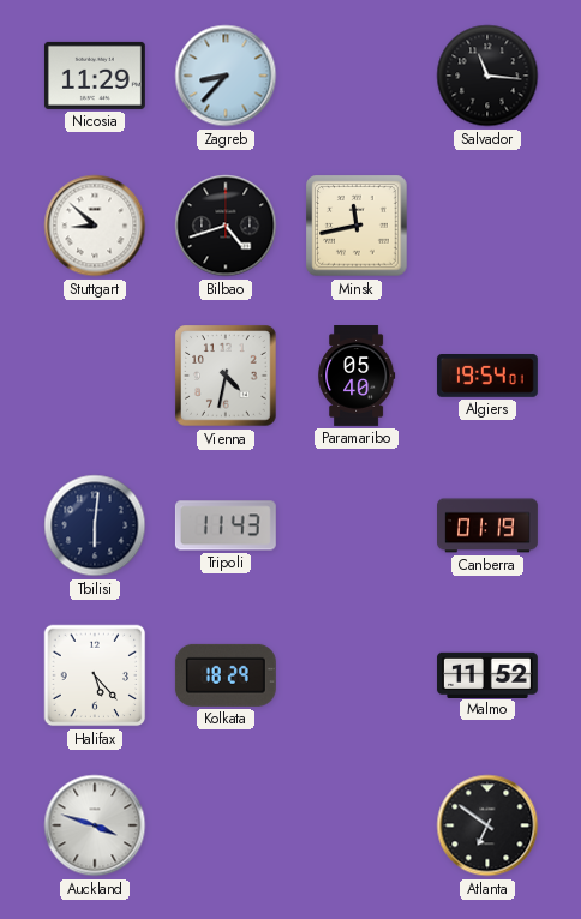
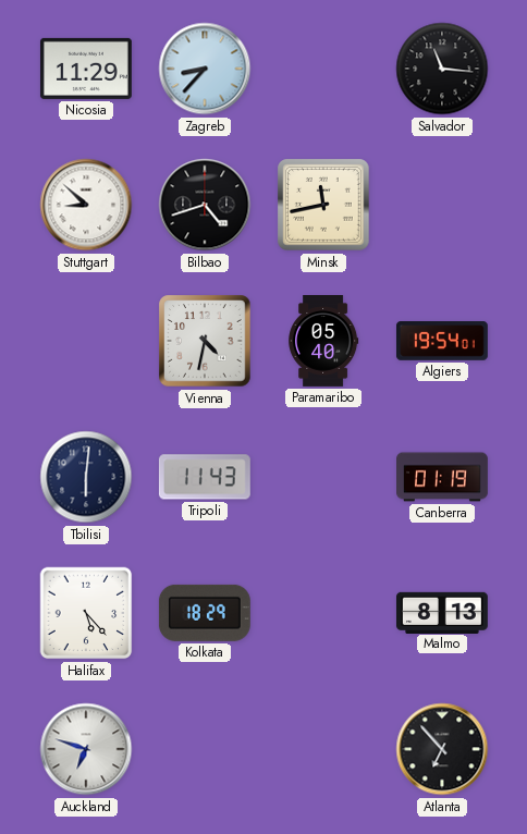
Malmo: 11:52 -> 8:13
Auckland: 3:48 -> 6:48
Atlanta: 6:51 -> 6:53
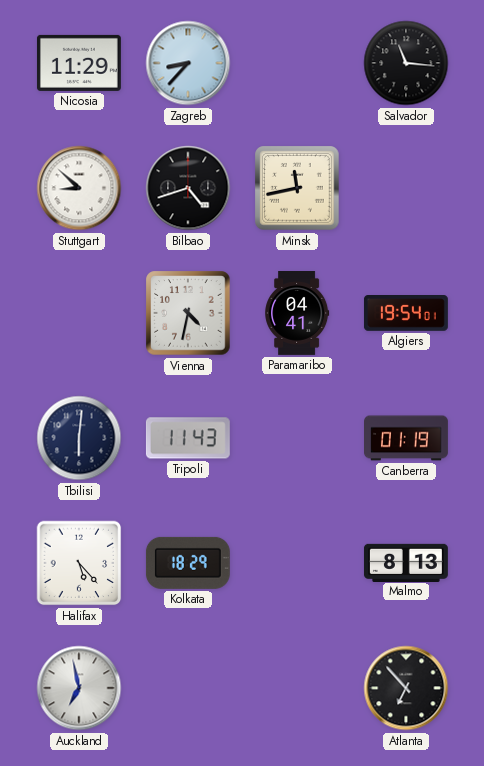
Paramaribo: 05:40 -> 04:41
Auckland: 6:48 -> 6:58
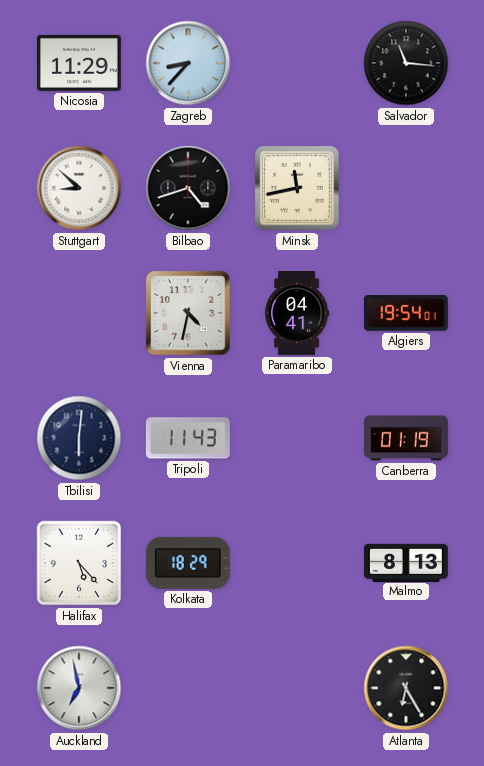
Atlanta: 6:53 -> 6:25
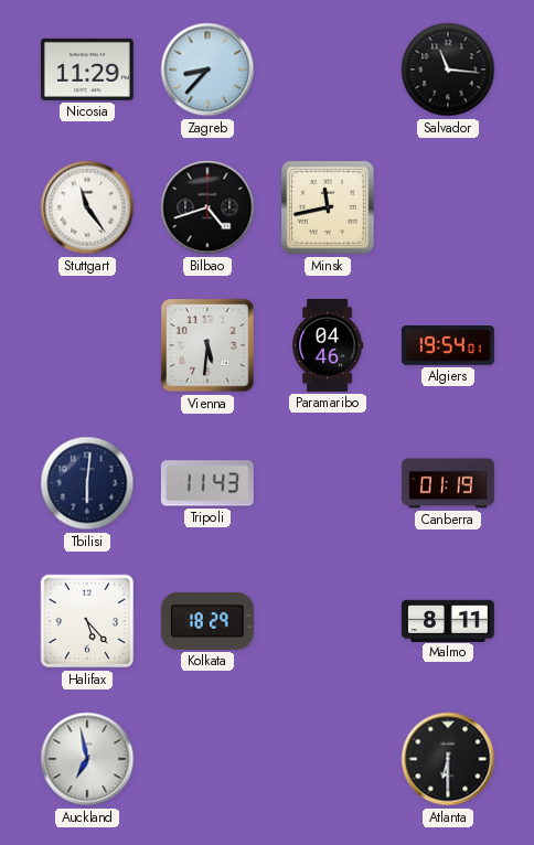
Stuttgart: 8:52 -> 11:24
Vienna: 4:32 -> 5:31
Paramaribo: 04:41 -> 04:46
Malmo: 8:13 -> 8:11
Atlanta: 6:25 -> 6:30
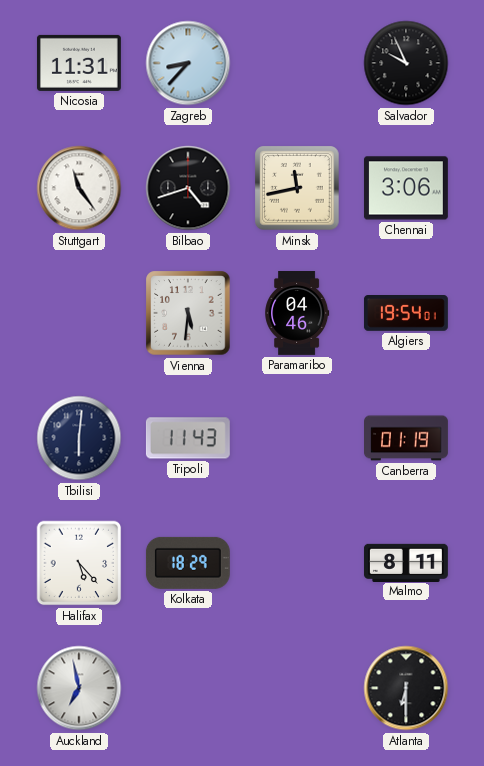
Nicosia: 11:29 -> 11:31
Salvador: 11:16 -> 9:56
Chennai: none -> 3:06
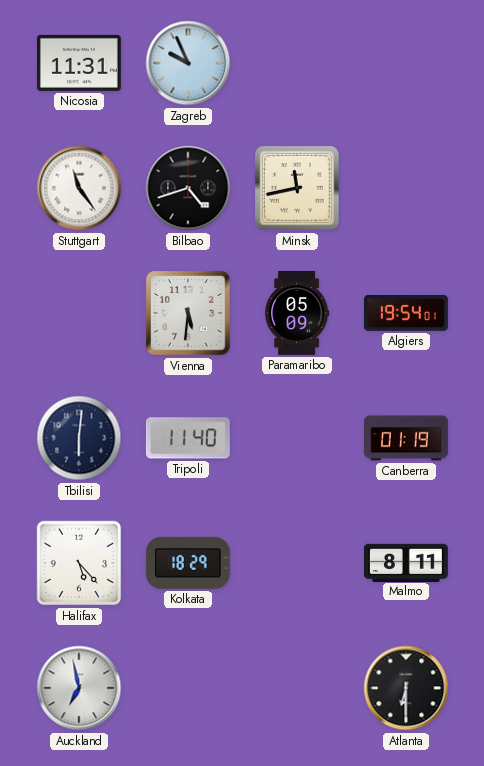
Zagreb: 8:37 -> 9:56
Salvador: 9:56 -> none
Chennai: 3:06 -> none
Paramaribo: 04:46 -> 05:09
Tripoli: 11:43 -> 11:40
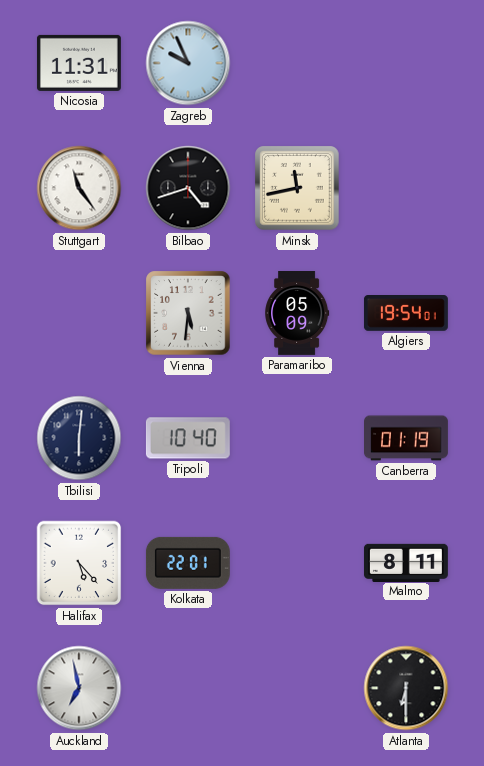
Tripoli: 11:40 -> 10:40
Kolkata: 18:29 -> 22:01
